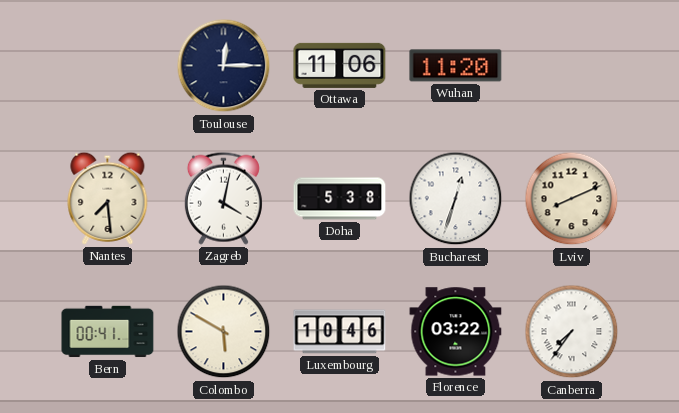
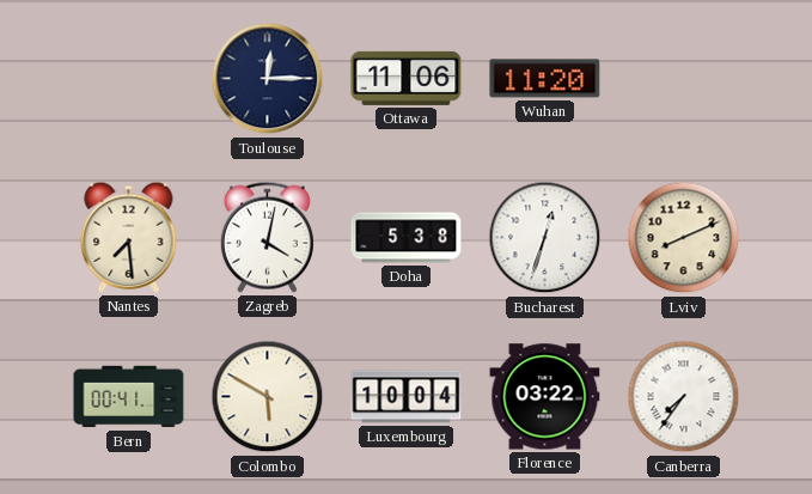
Luxembourg: 10:46 -> 10:04
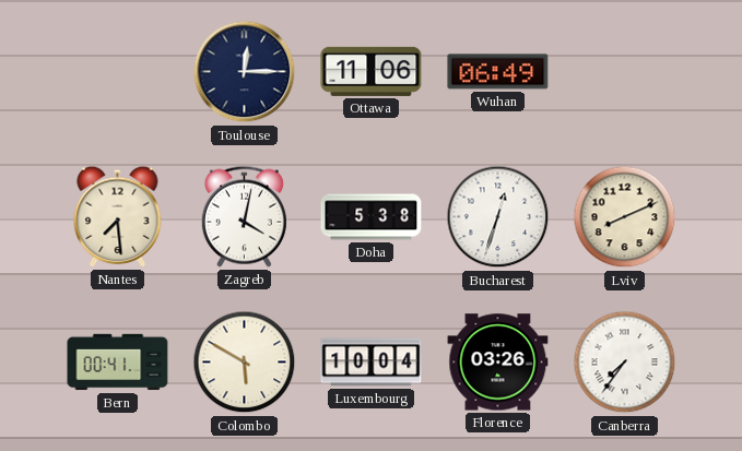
Wuhan: 11:20 -> 06:49
Florence: 03:22 -> 03:26
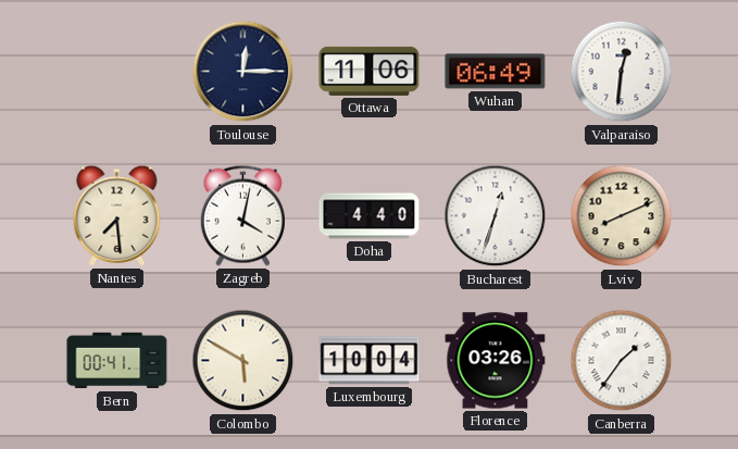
Valparaiso: none -> 12:31
Doha: 5:38 -> 4:40
Canberra: 7:36 -> 1:36
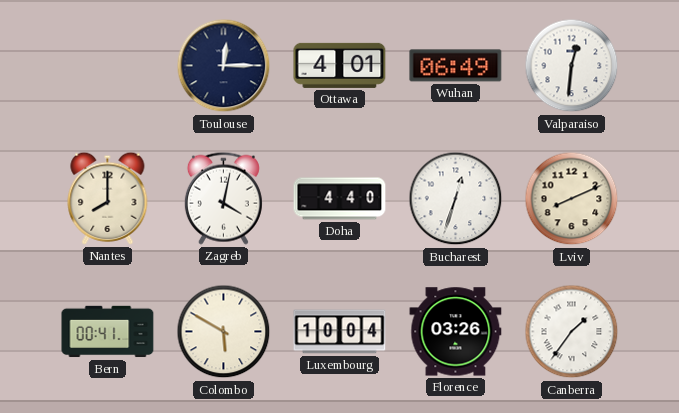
Ottawa: 11:06 -> 4:01
Nantes: 7:29 -> 8:00
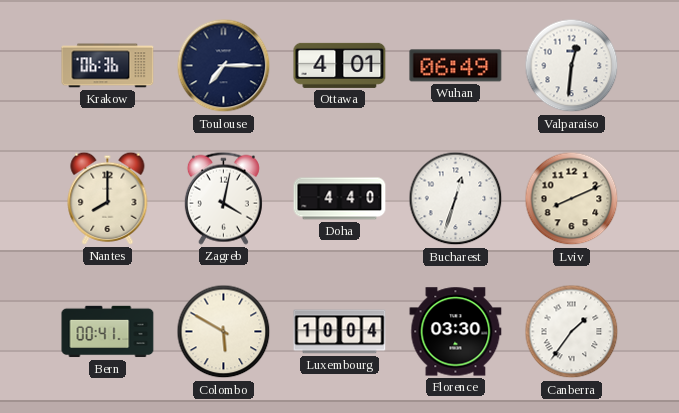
Krakow: none -> 06:36
Toulouse: 12:15 -> 7:15
Florence: 03:26 -> 03:30
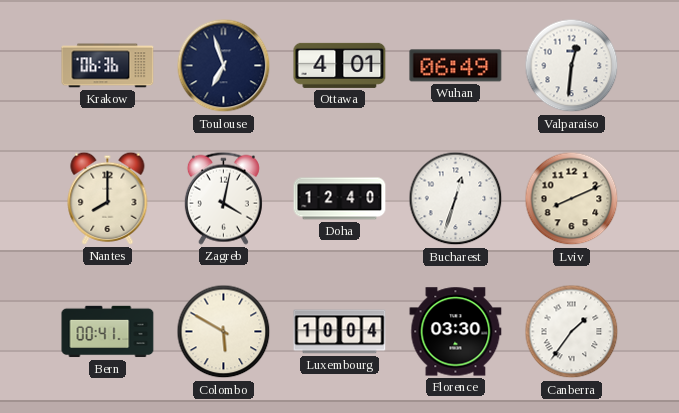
Toulouse: 7:15 -> 6:57
Doha: 4:40 -> 12:40
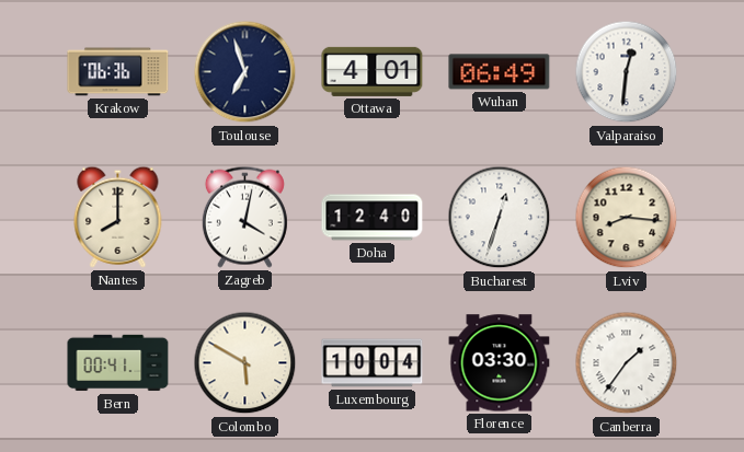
Lviv: 8:11 -> 8:16
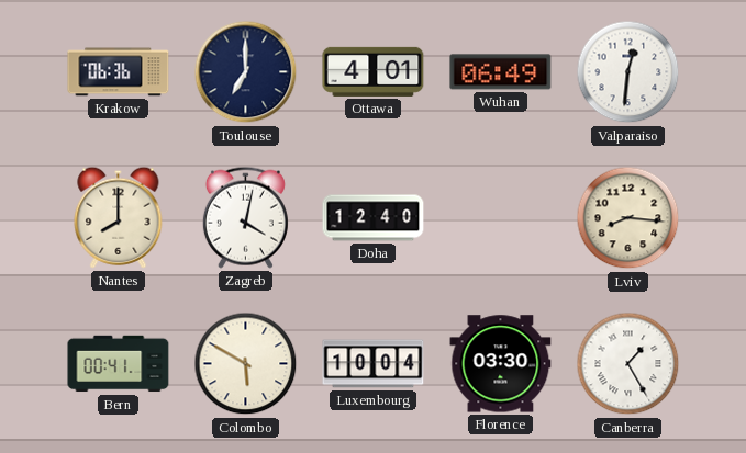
Toulouse: 6:57 -> 7:00
Bucharest: 12:33 -> none
Canberra: 1:36 -> 1:25
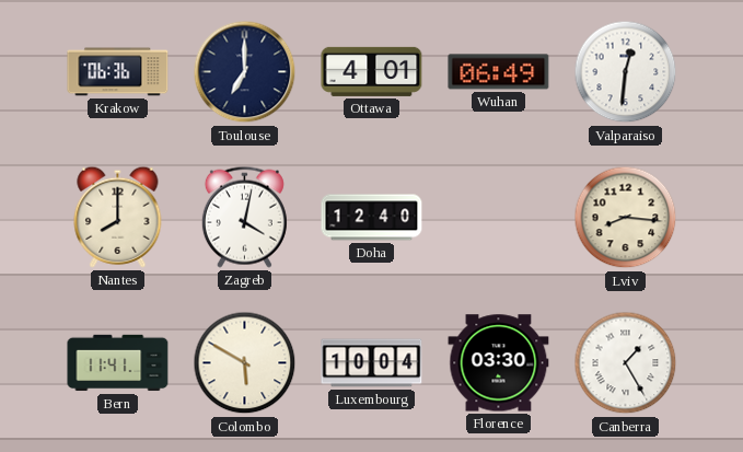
Bern: 00:41 -> 11:41
